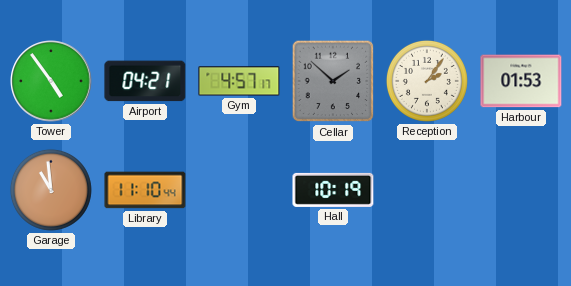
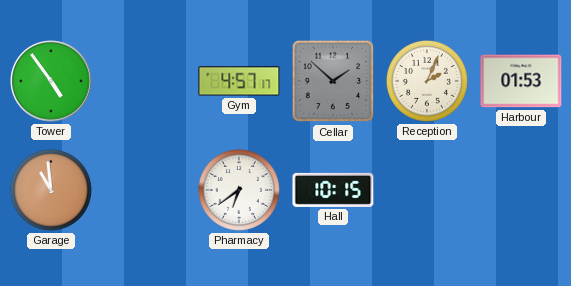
Airport: 04:21 -> none
Reception: 2:06 -> 2:04
Library: 11:10 -> none
Pharmacy: none -> 6:39
Hall: 10:19 -> 10:15
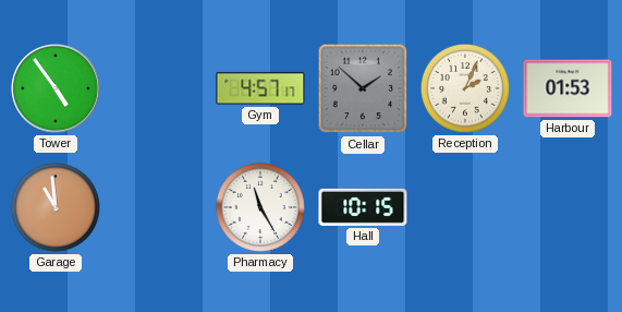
Pharmacy: 6:39 -> 11:25
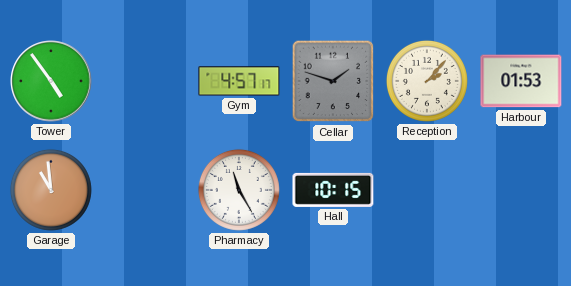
Cellar: 1:52 -> 1:48
Reception: 2:04 -> 2:07
